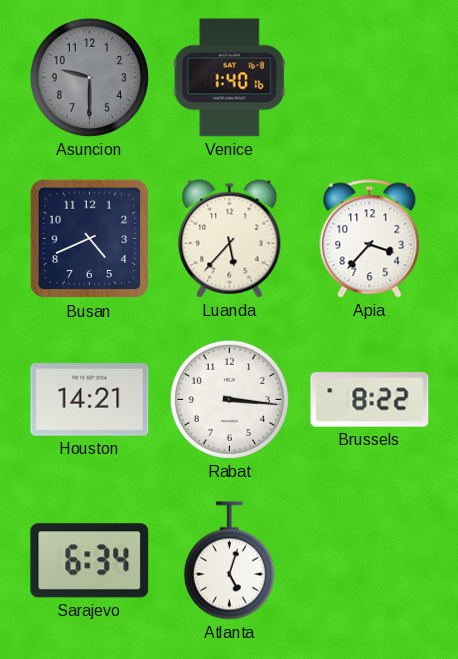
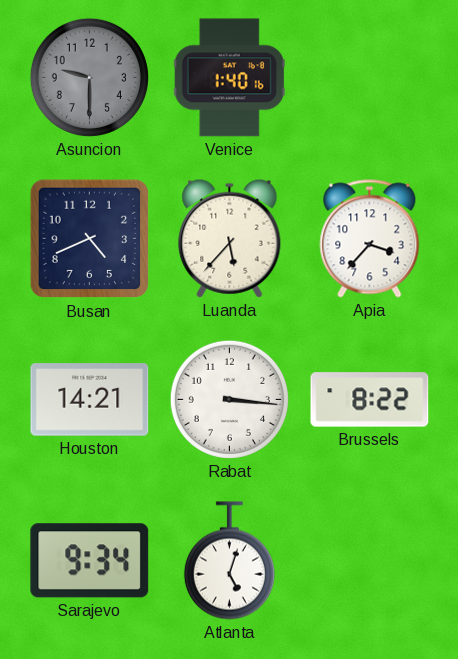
Sarajevo: 6:34 -> 9:34
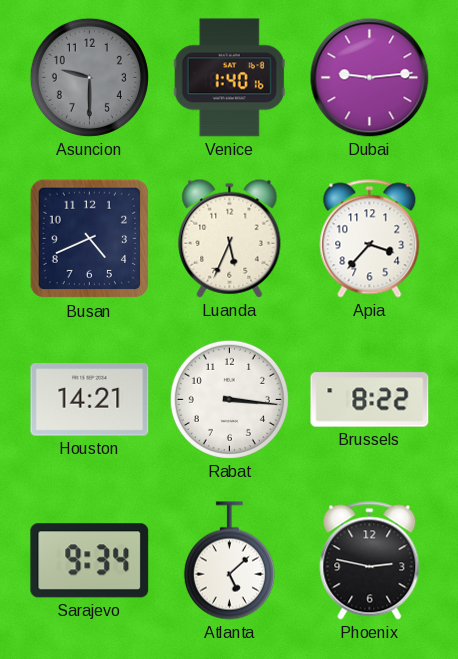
Dubai: none -> 9:14
Luanda: 5:37 -> 5:34
Atlanta: 5:03 -> 5:08
Phoenix: none -> 2:47
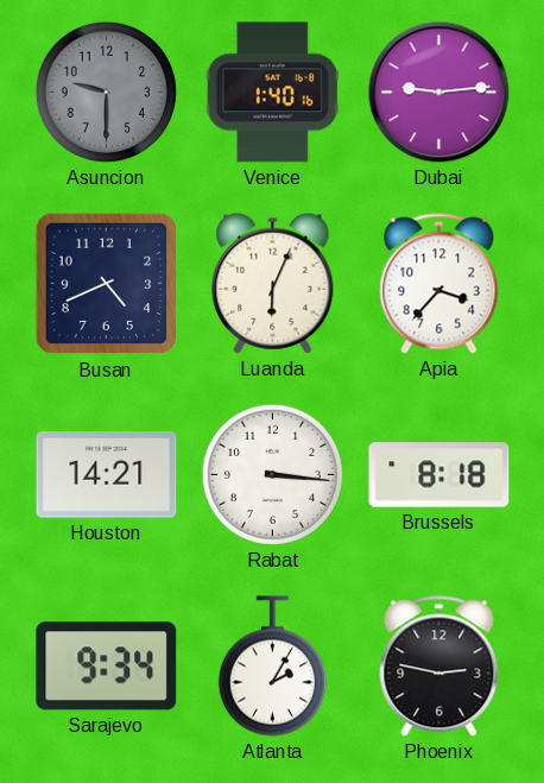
Luanda: 5:34 -> 6:04
Brussels: 8:22 -> 8:18
Atlanta: 5:08 -> 2:05
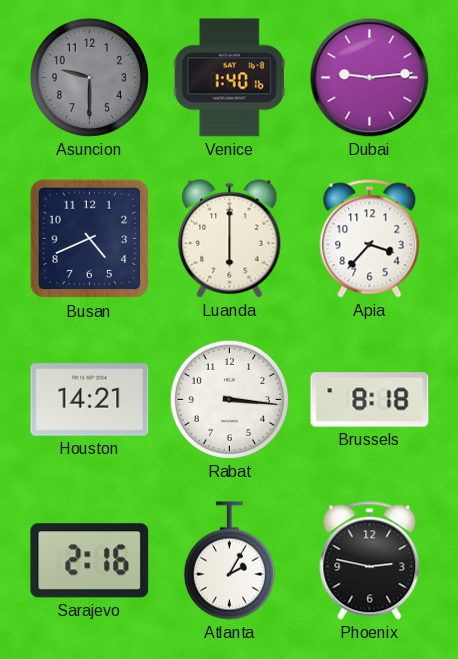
Luanda: 6:04 -> 6:00
Sarajevo: 9:34 -> 2:16
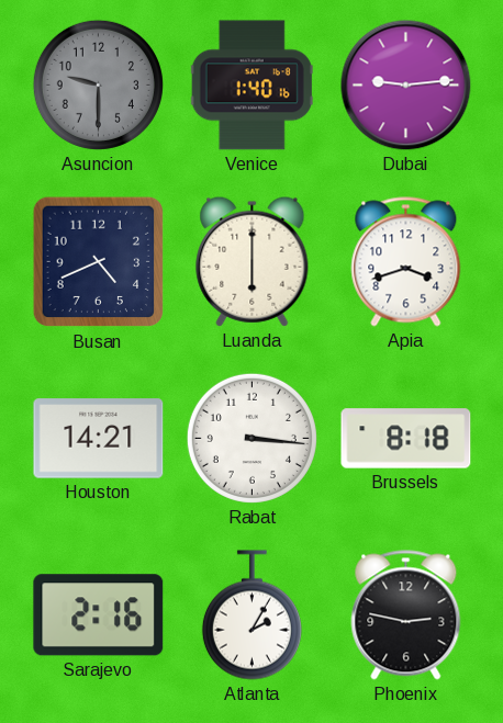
Apia: 3:37 -> 3:42
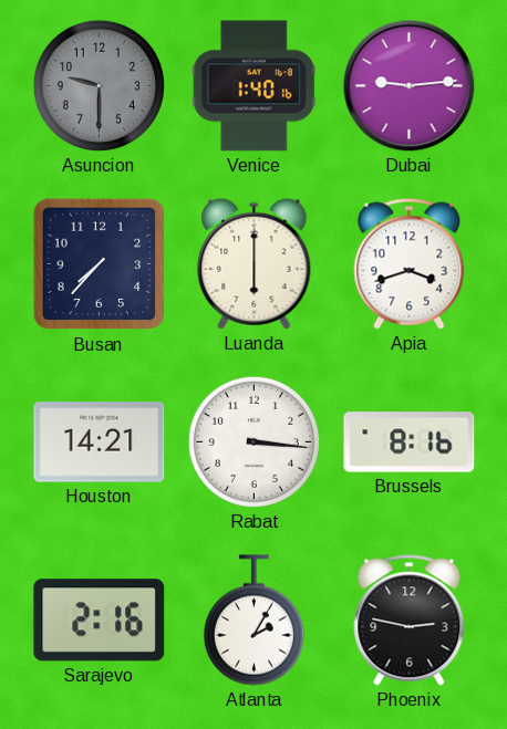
Busan: 4:41 -> 7:37
Brussels: 8:18 -> 8:16
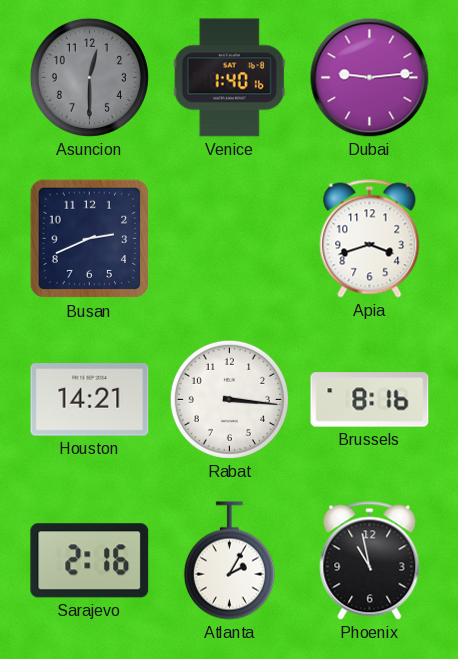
Asuncion: 9:30 -> 12:30
Busan: 7:37 -> 2:41
Luanda: 6:00 -> none
Phoenix: 2:47 -> 10:58
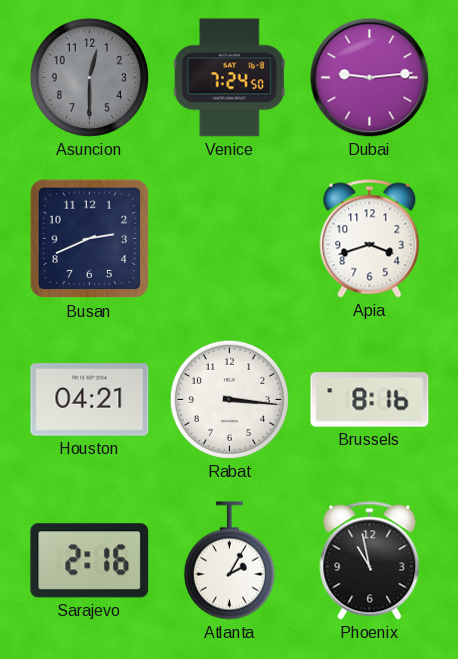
Venice: 1:40 -> 7:24
Houston: 14:21 -> 04:21
